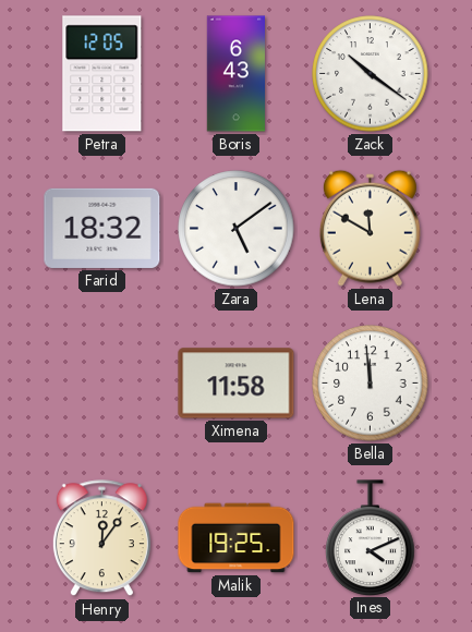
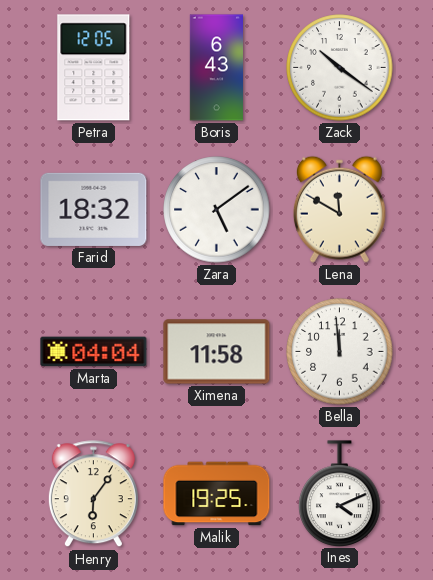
Marta: none -> 04:04
Henry: 12:06 -> 6:06
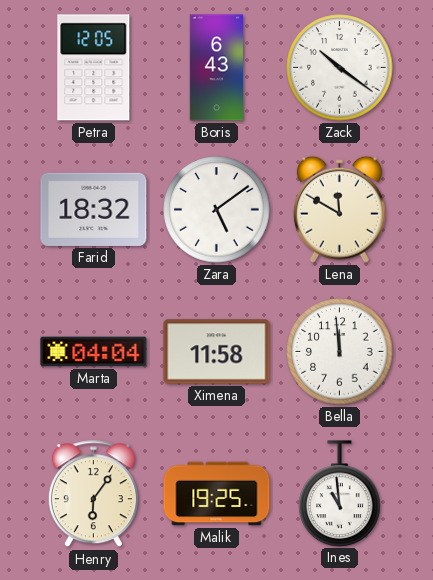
Ines: 4:11 -> 10:59
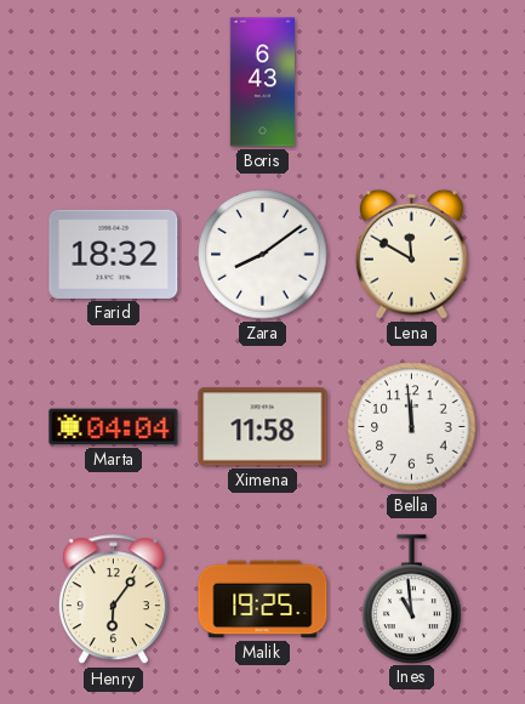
Petra: 12:05 -> none
Zack: 10:21 -> none
Zara: 5:09 -> 8:09
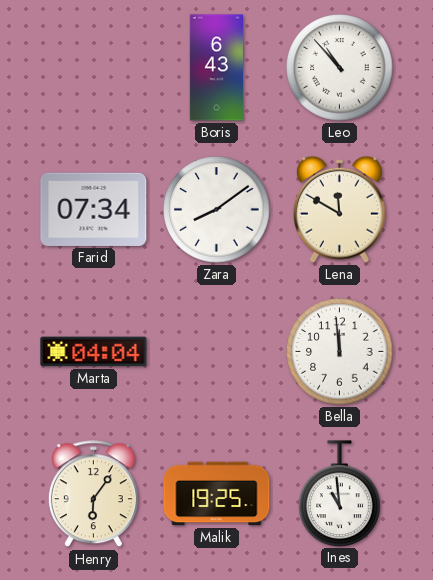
Leo: none -> 10:53
Farid: 18:32 -> 07:34
Ximena: 11:58 -> none
